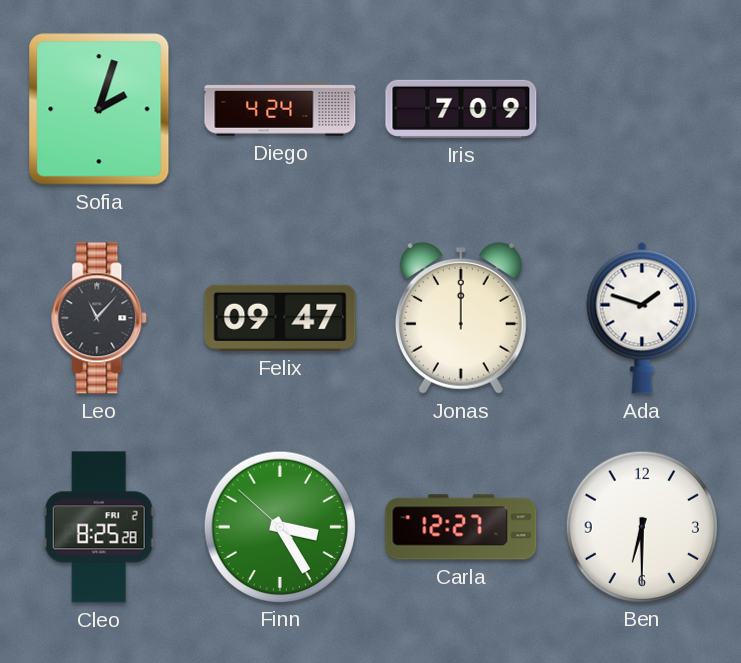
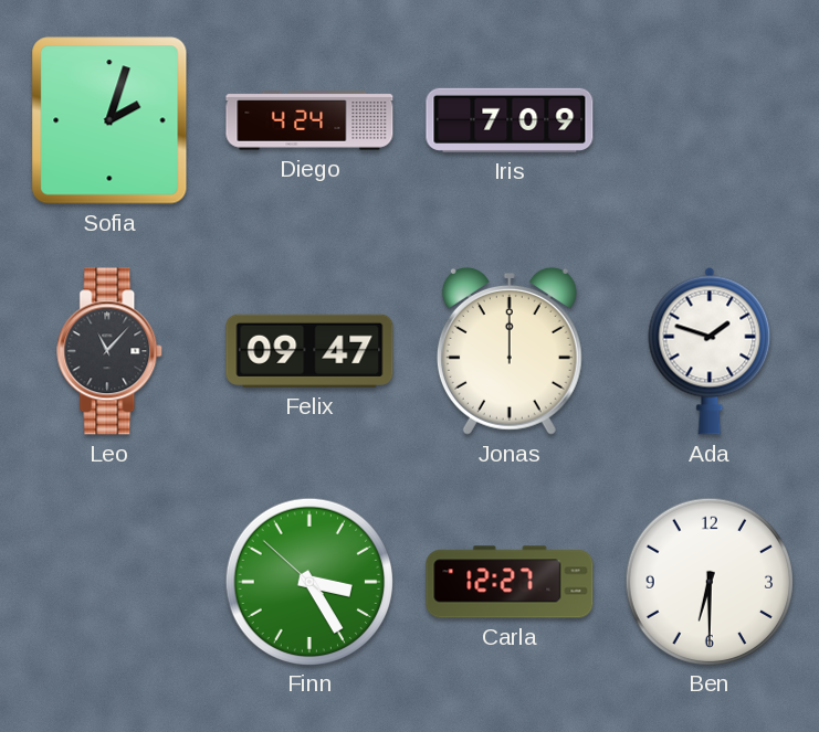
Cleo: 8:25 -> none
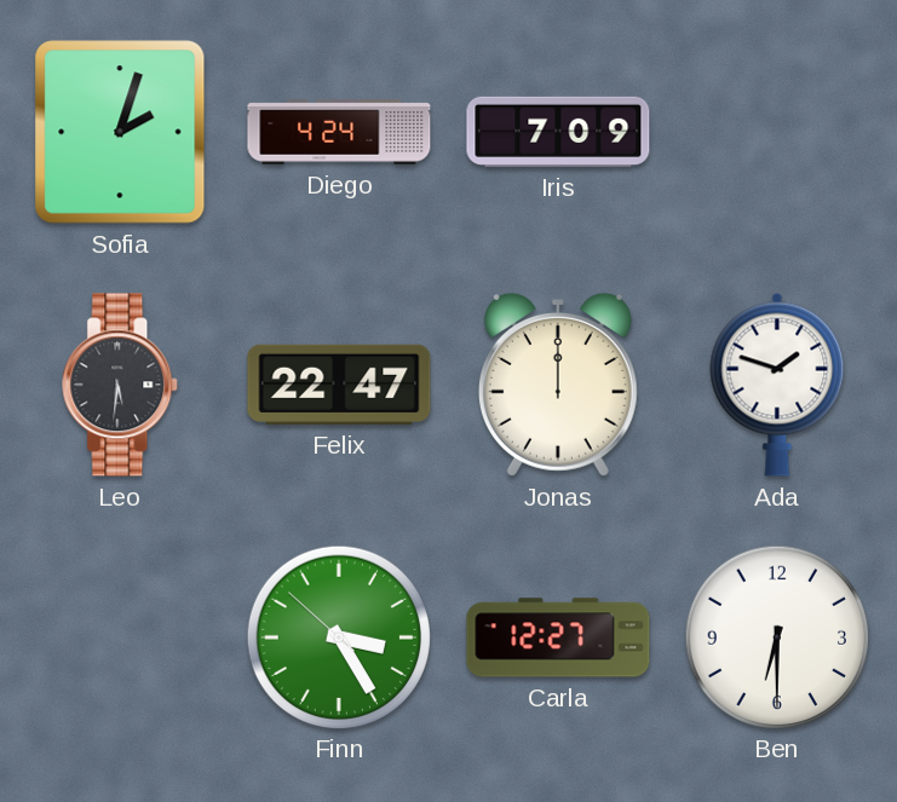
Leo: 11:07 -> 5:31
Felix: 09:47 -> 22:47
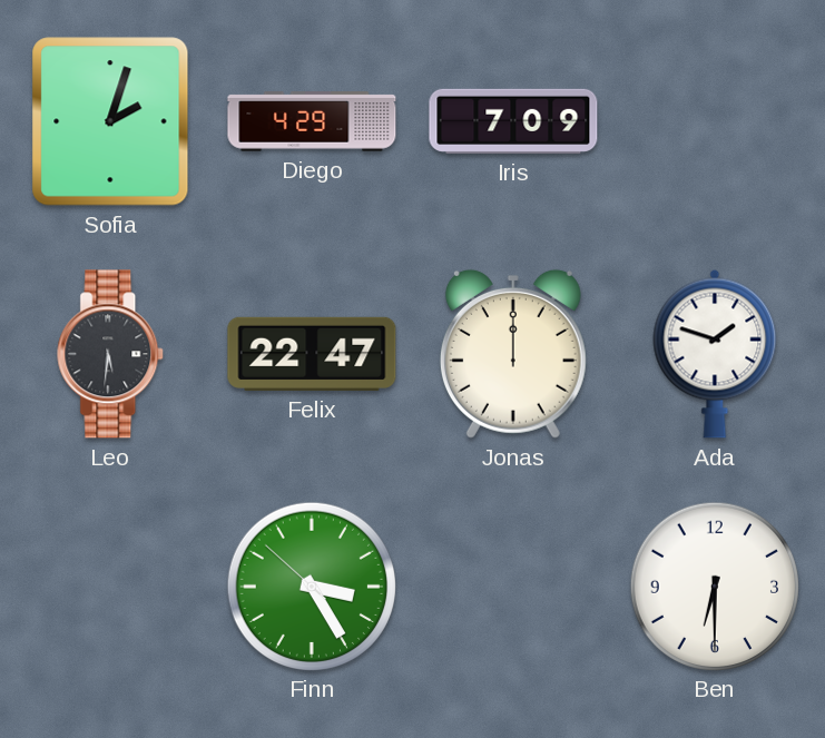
Diego: 4:24 -> 4:29
Carla: 12:27 -> none
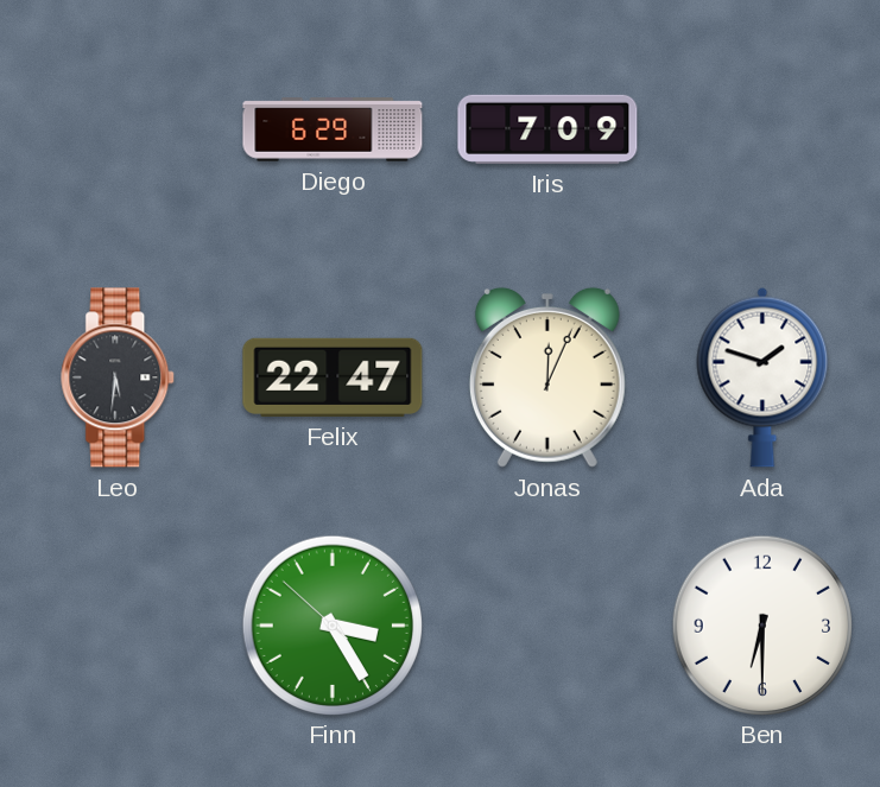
Sofia: 2:03 -> none
Diego: 4:29 -> 6:29
Jonas: 12:00 -> 12:04
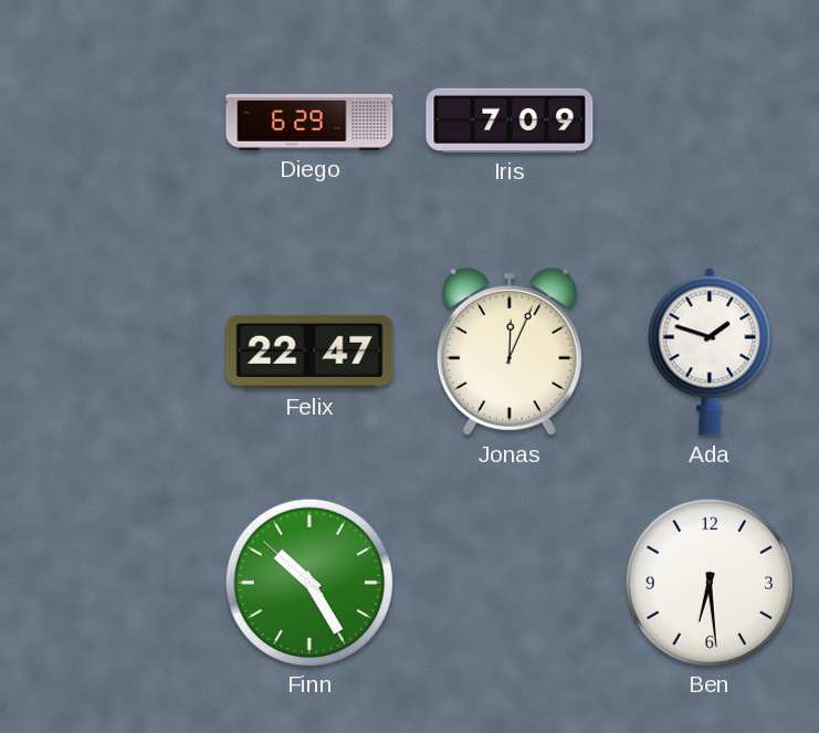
Leo: 5:31 -> none
Finn: 3:24 -> 10:24
Ben: 6:30 -> 6:29
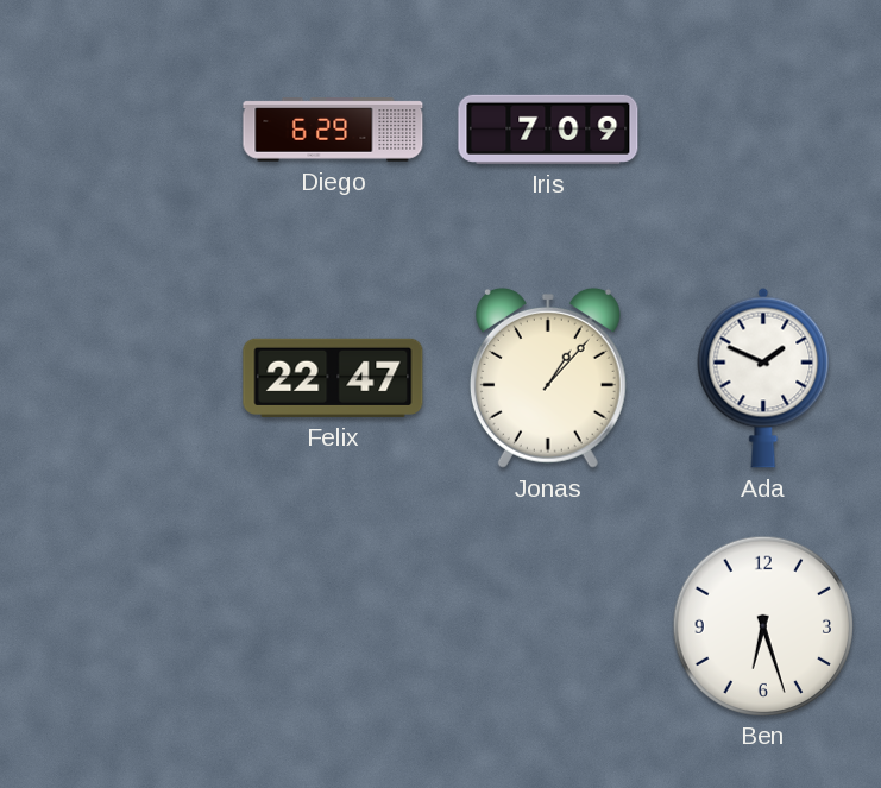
Jonas: 12:04 -> 1:07
Ada: 1:48 -> 1:49
Finn: 10:24 -> none
Ben: 6:29 -> 6:27
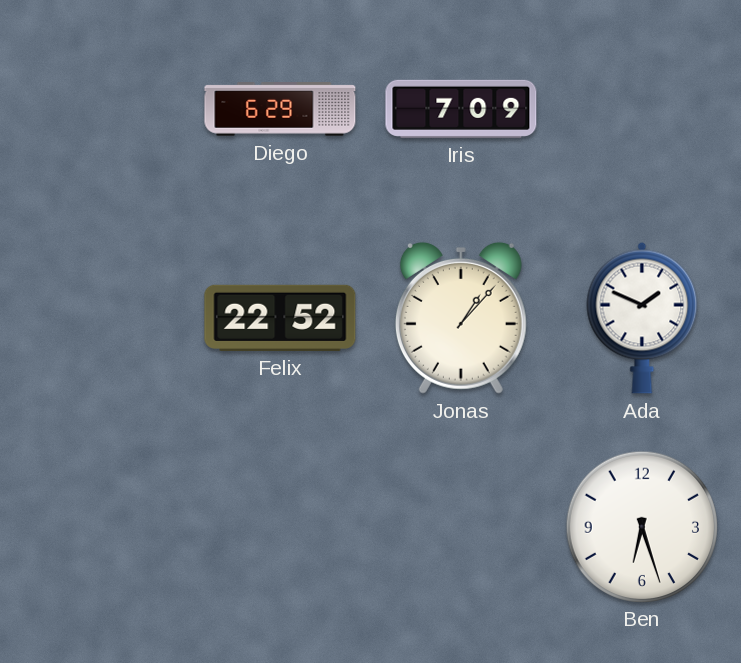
Felix: 22:47 -> 22:52
